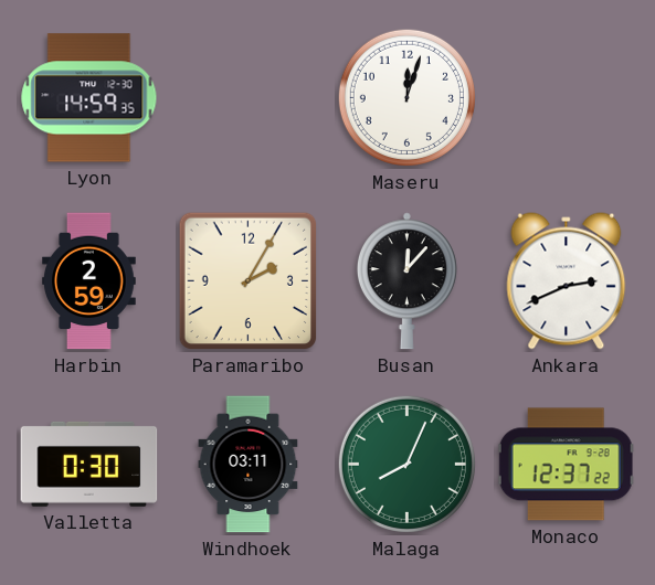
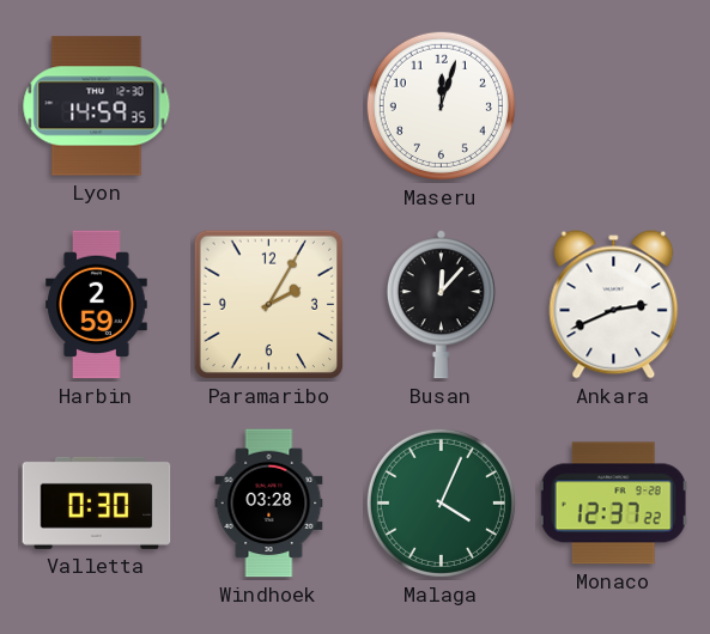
Windhoek: 03:11 -> 03:28
Malaga: 8:04 -> 4:04
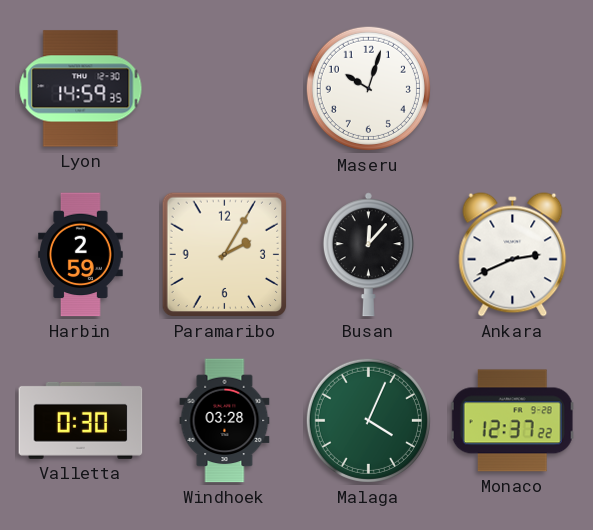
Maseru: 12:03 -> 10:03
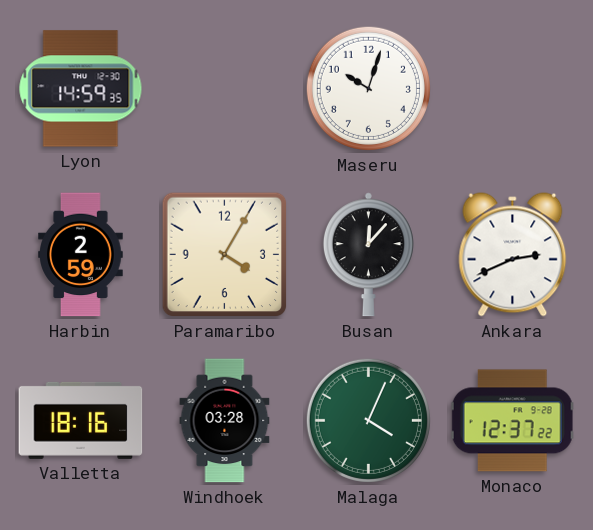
Paramaribo: 2:05 -> 4:05
Valletta: 0:30 -> 18:16
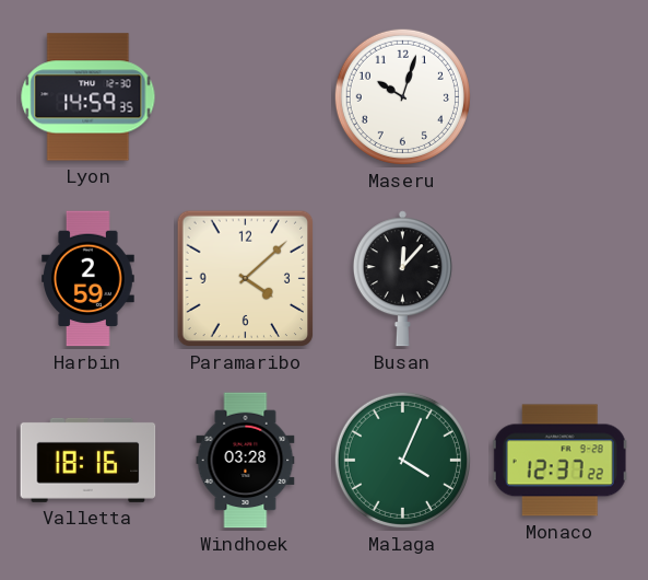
Paramaribo: 4:05 -> 4:08
Ankara: 2:41 -> none
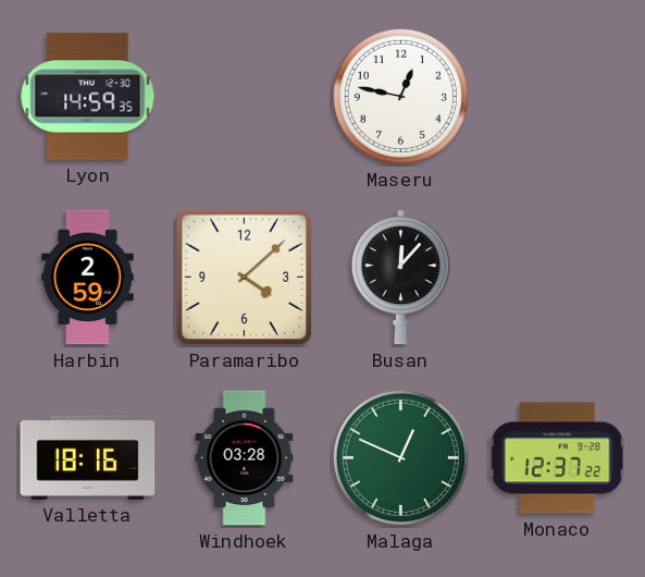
Maseru: 10:03 -> 12:47
Malaga: 4:04 -> 12:49
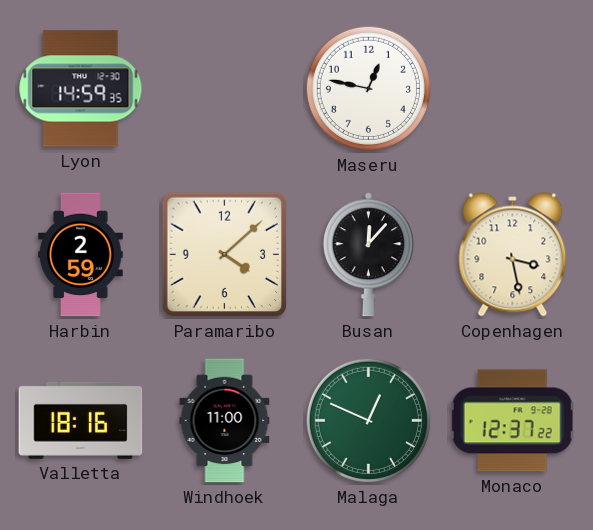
Copenhagen: none -> 3:28
Windhoek: 03:28 -> 11:00
